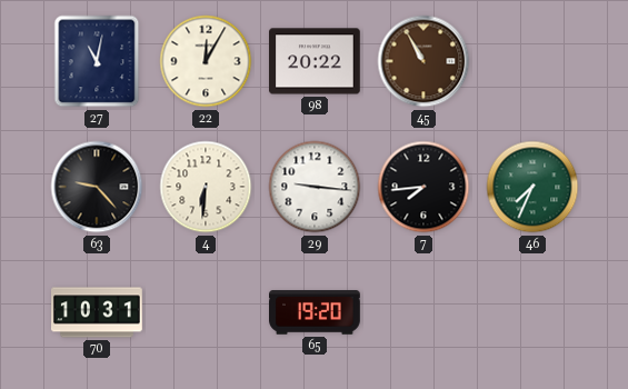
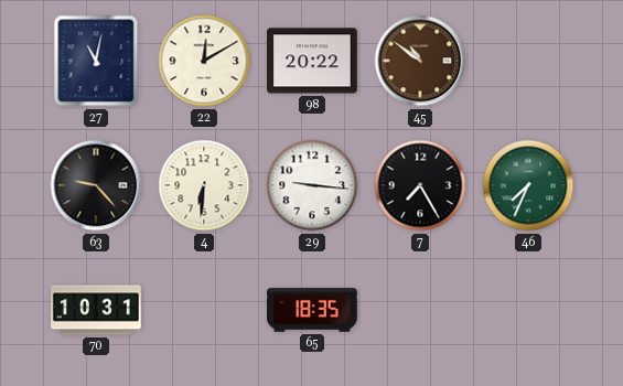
22: 12:05 -> 12:10
45: 10:55 -> 10:51
7: 7:44 -> 7:25
65: 19:20 -> 18:35
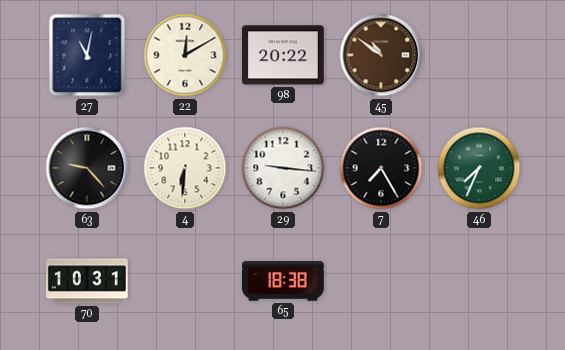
65: 18:35 -> 18:38
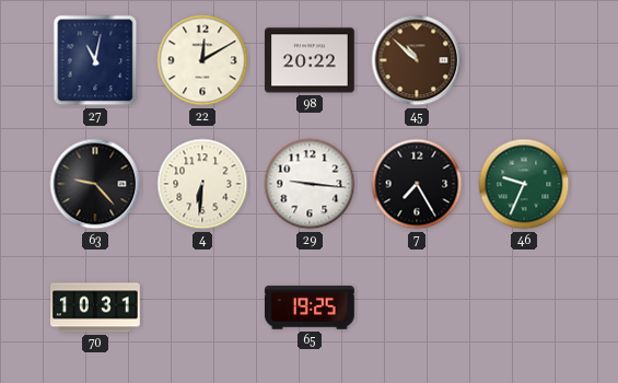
45: 10:51 -> 10:52
46: 7:34 -> 9:34
65: 18:38 -> 19:25
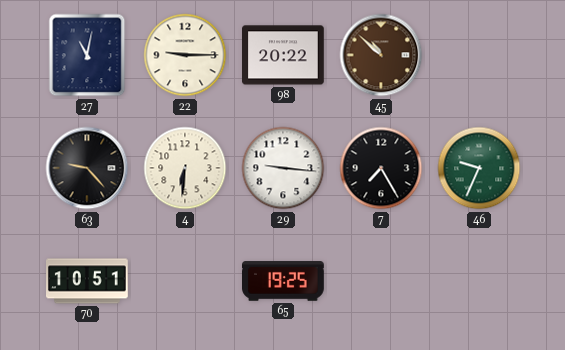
22: 12:10 -> 9:15
70: 10:31 -> 10:51
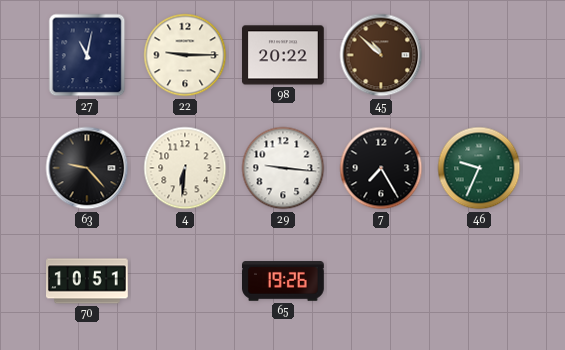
65: 19:25 -> 19:26
